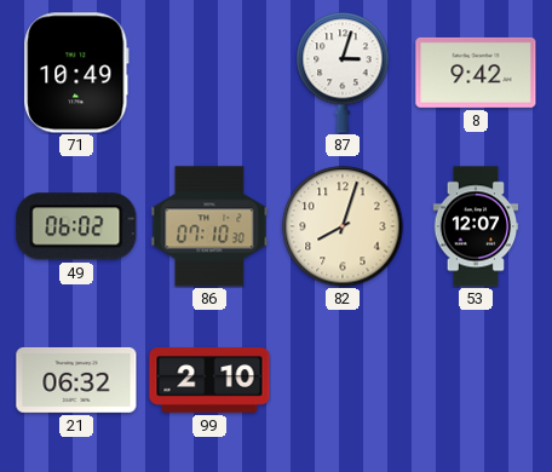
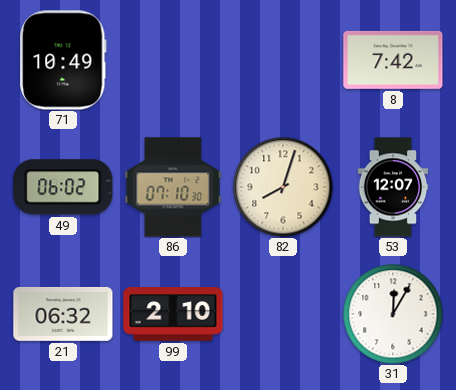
87: 3:03 -> none
8: 9:42 -> 7:42
31: none -> 12:05
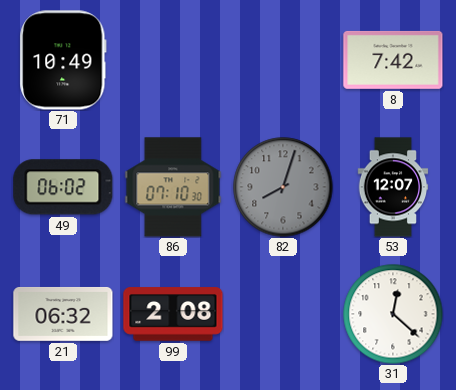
82 dial: cream -> grey
99: 2:10 -> 2:08
31: 12:05 -> 12:22
